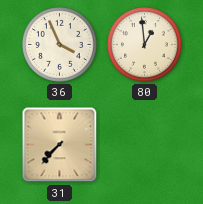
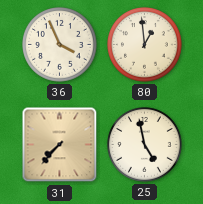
25: none -> 4:58
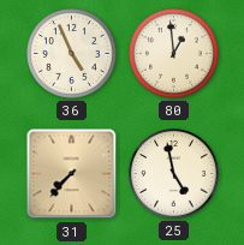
36: 3:56 -> 4:56
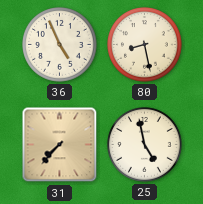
80: 12:59 -> 8:28
